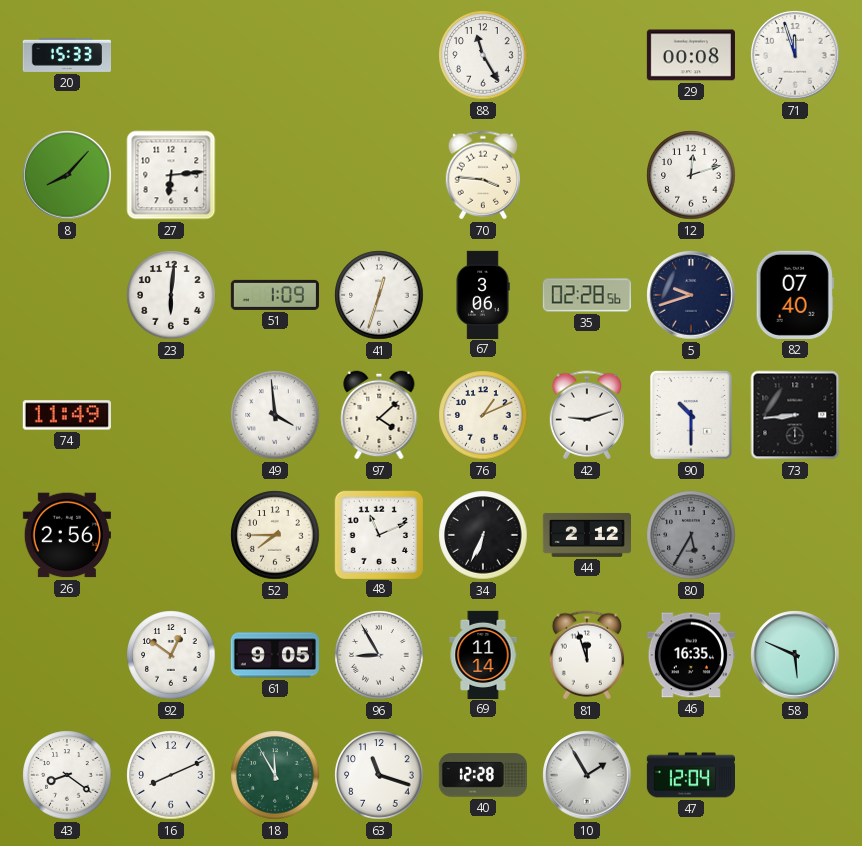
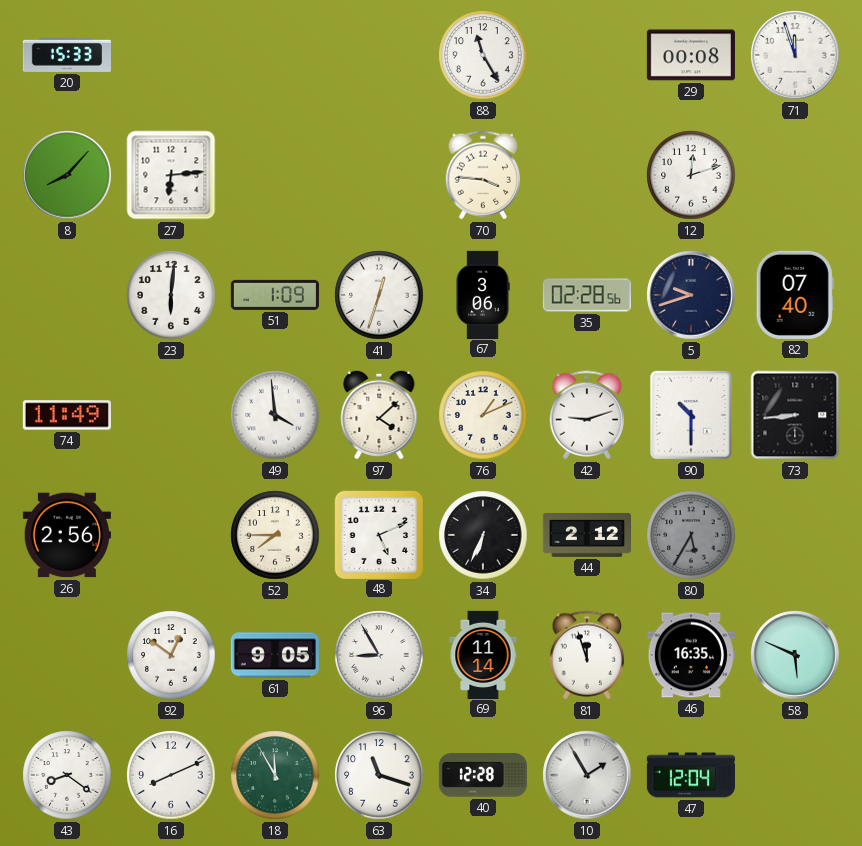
48: 11:11 -> 5:11
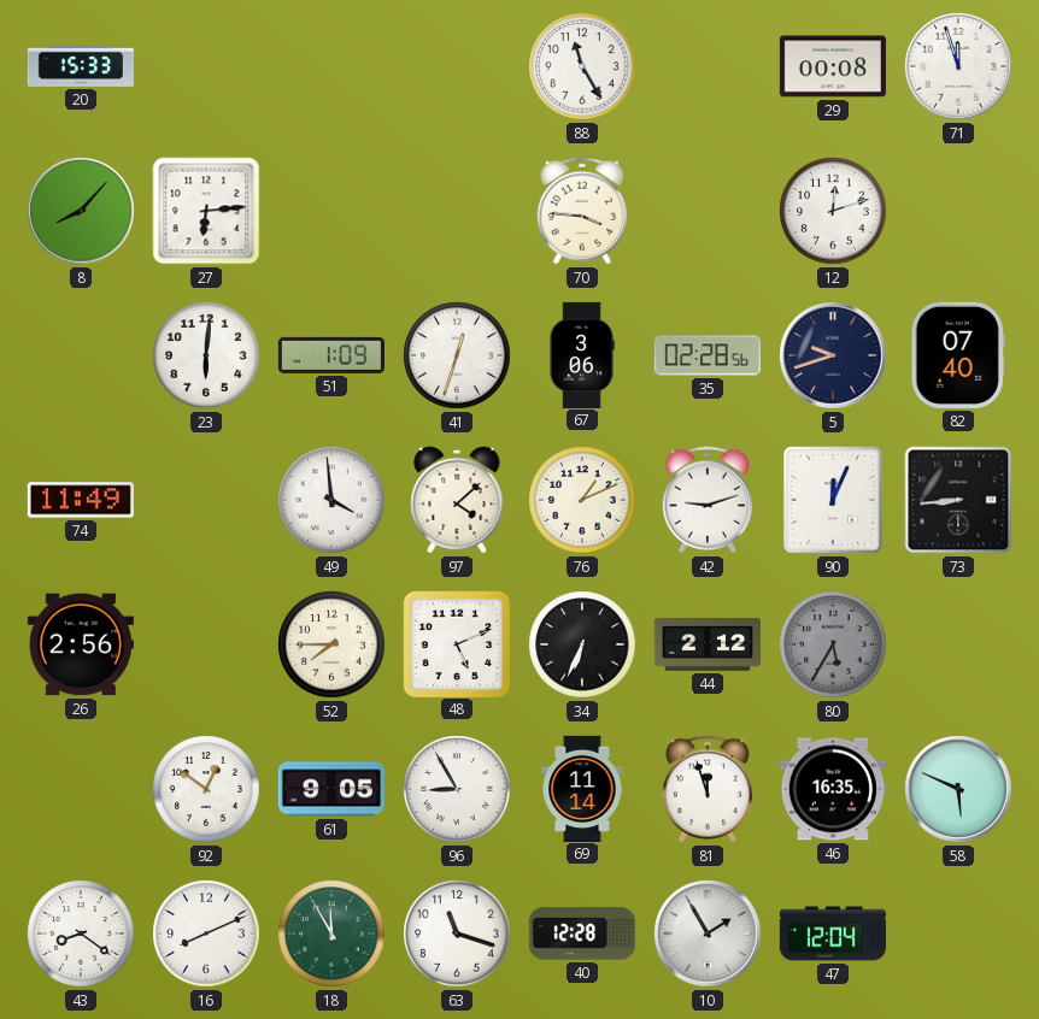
90: 10:30 -> 12:04
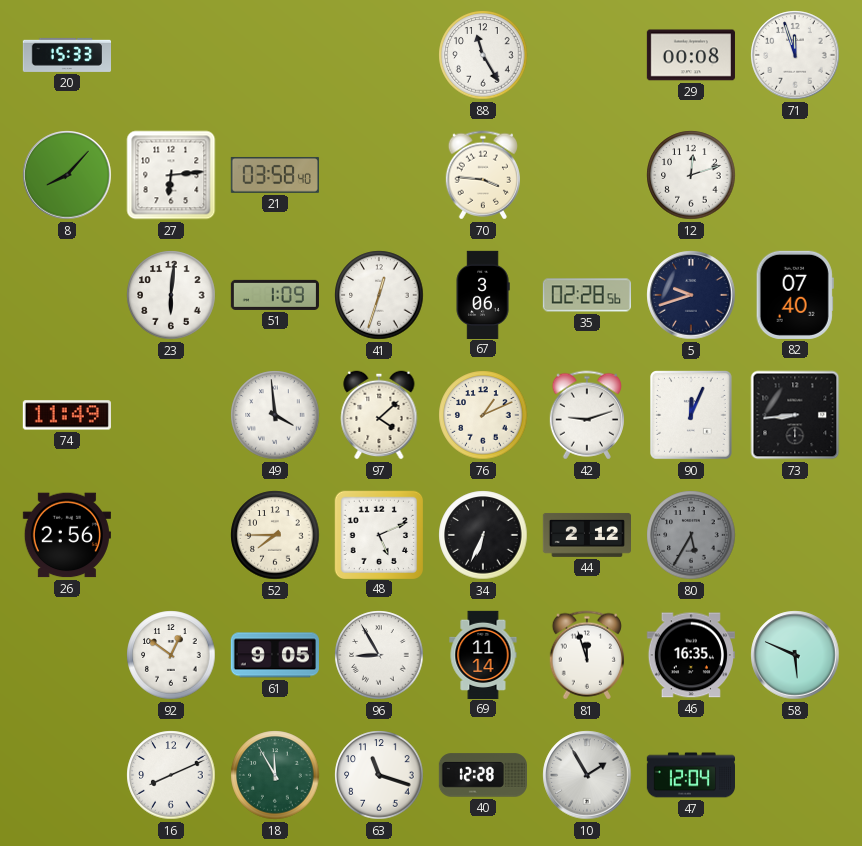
21: none -> 03:58
43: 8:21 -> none
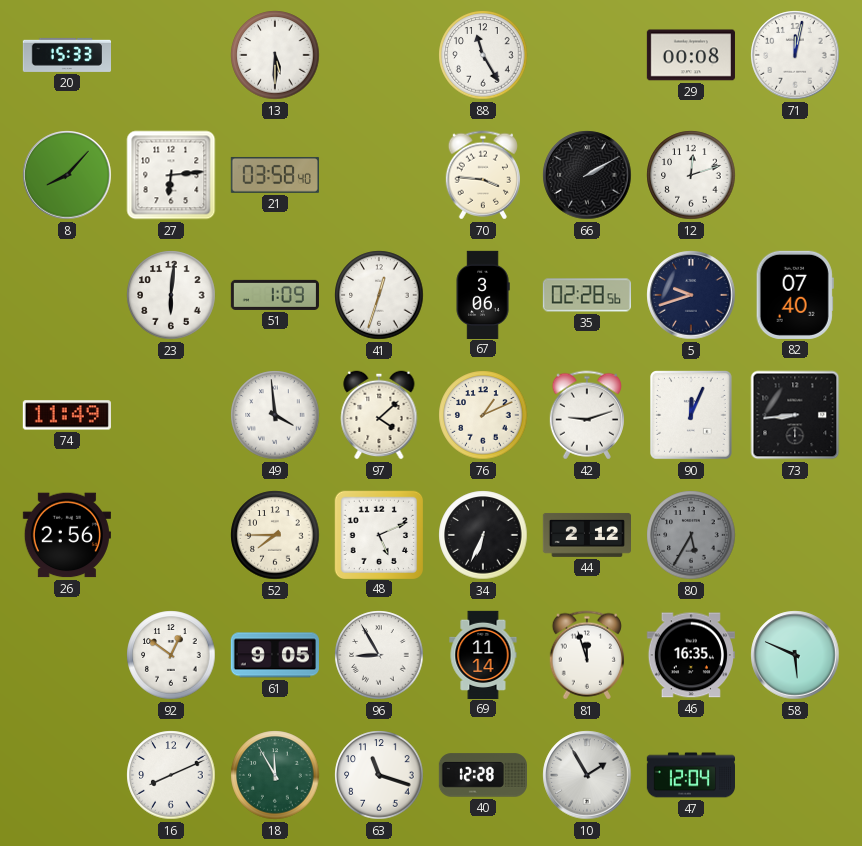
13: none -> 5:30
71: 11:57 -> 12:02
66: none -> 2:10
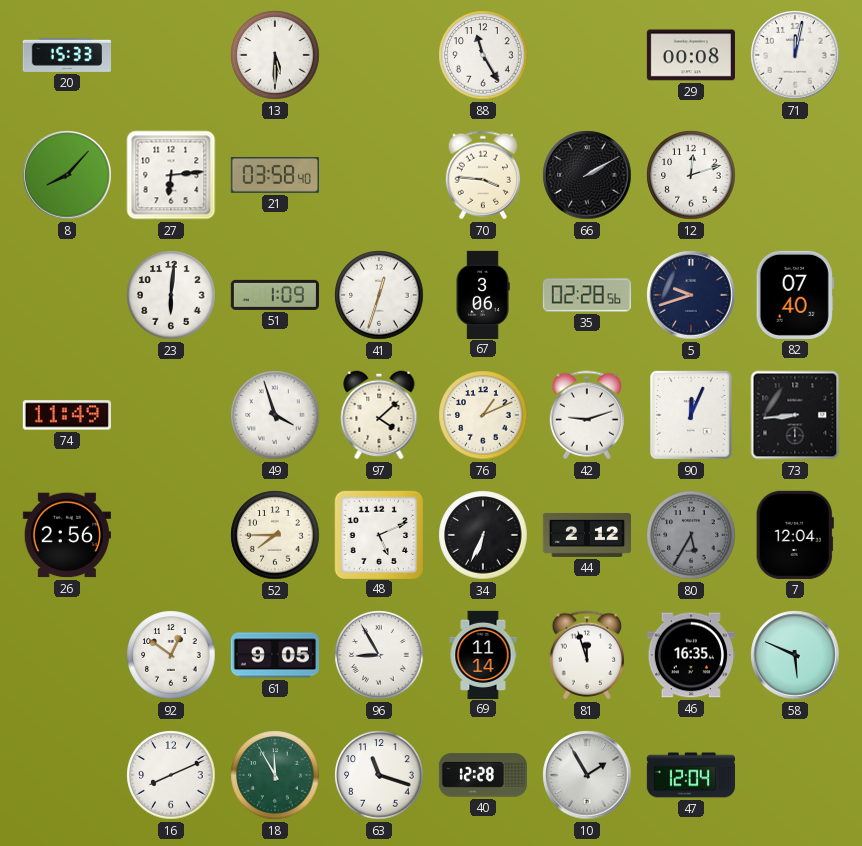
49: 3:59 -> 3:57
7: none -> 12:04
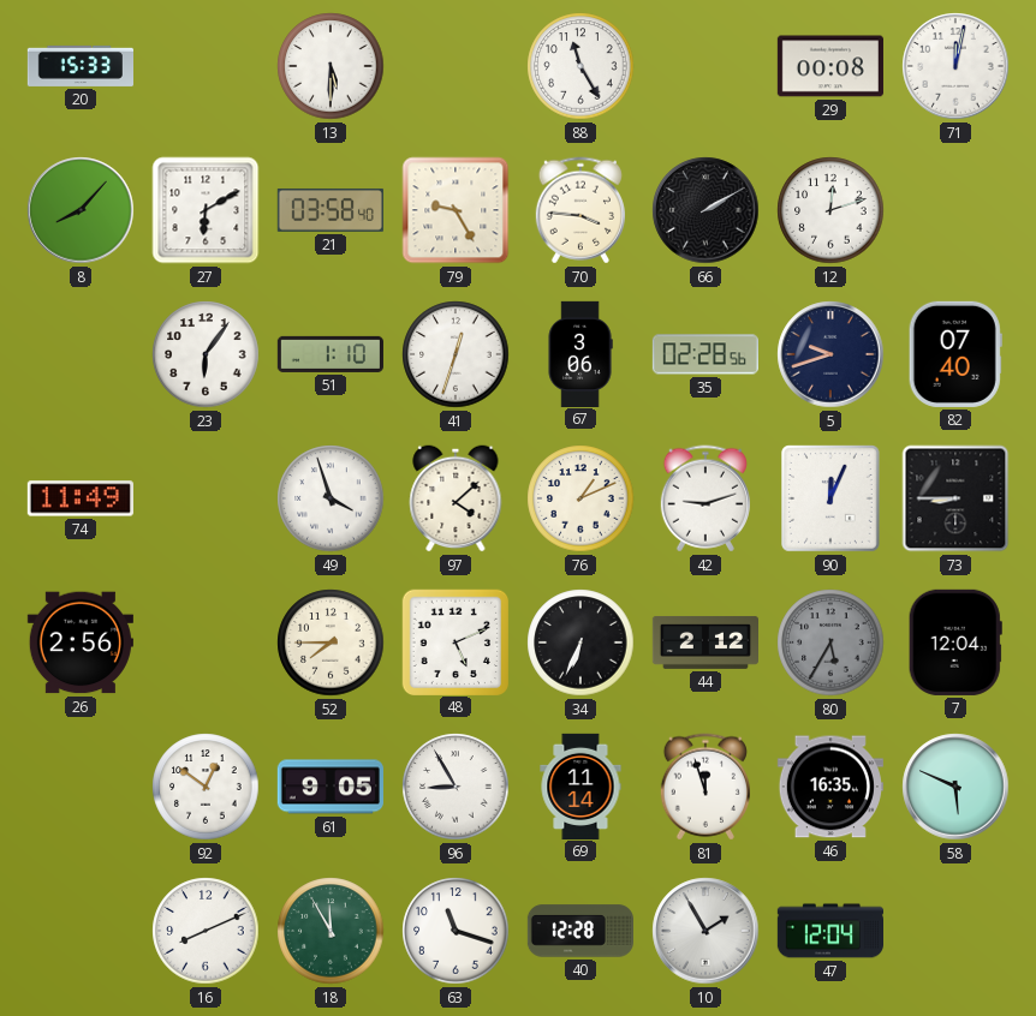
27: 6:14 -> 6:10
79: none -> 9:25
23: 6:01 -> 6:06
51: 1:09 -> 1:10
73: 8:44 -> 8:45
